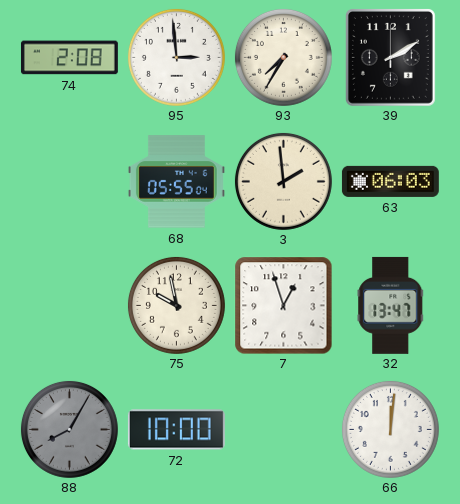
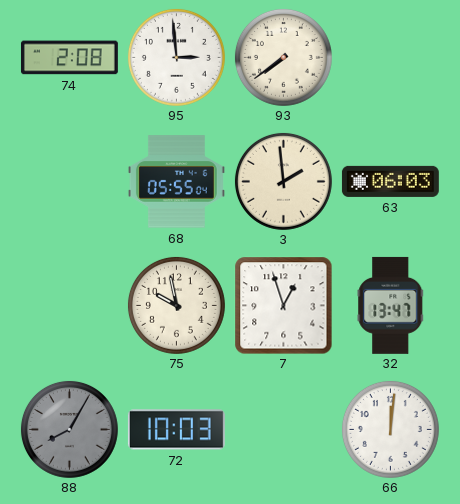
93: 7:35 -> 7:39
39: 2:10 -> none
72: 10:00 -> 10:03
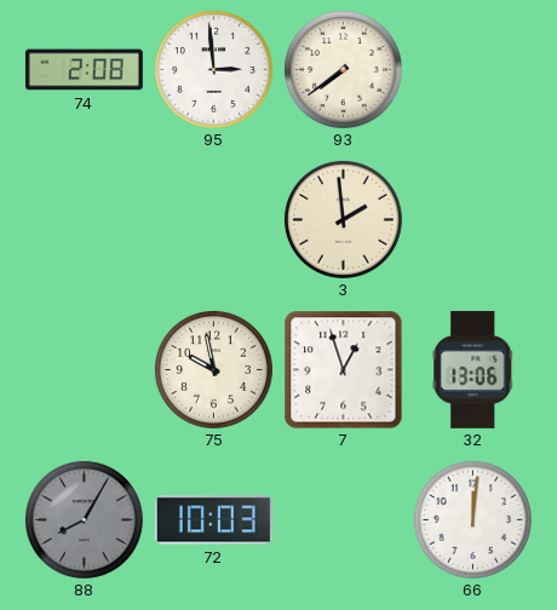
68: 05:55 -> none
63: 06:03 -> none
32: 13:47 -> 13:06
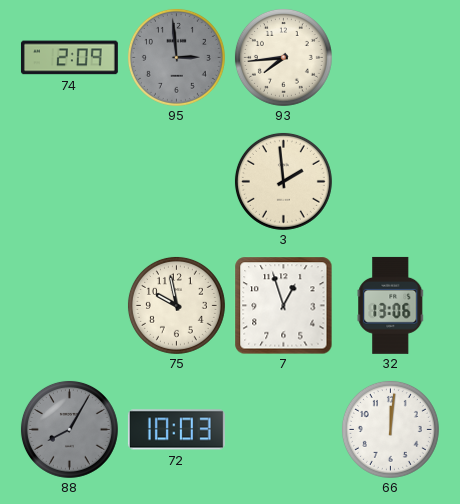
74: 2:08 -> 2:09
95 dial: white -> grey
93: 7:39 -> 7:44
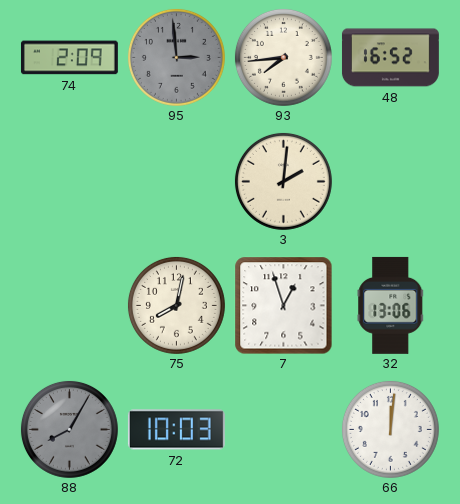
48: none -> 16:52
3: 1:59 -> 2:01
75: 9:58 -> 8:02
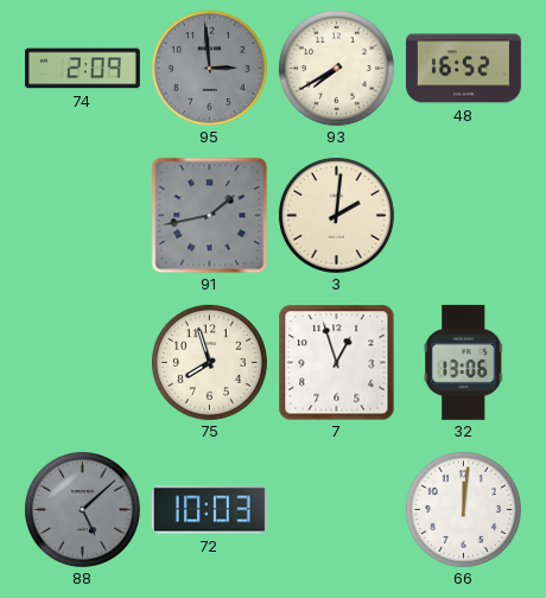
93: 7:44 -> 7:40
91: none -> 1:43
75: 8:02 -> 7:57
88: 8:05 -> 5:08
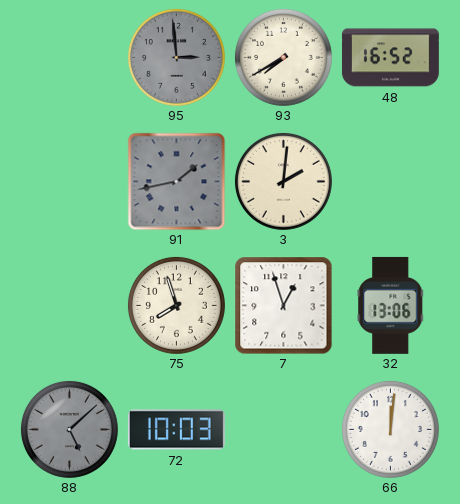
74: 2:09 -> none
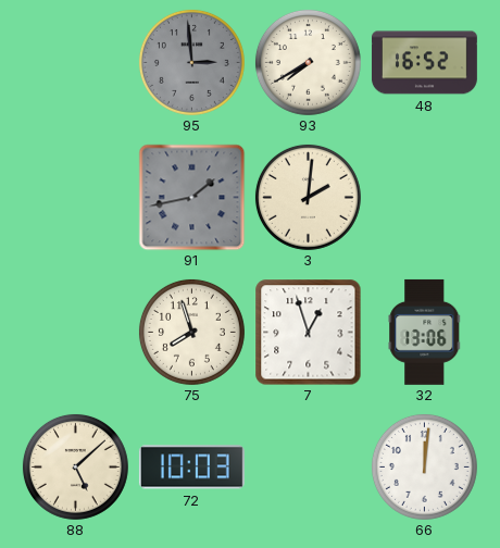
88 dial: grey -> cream
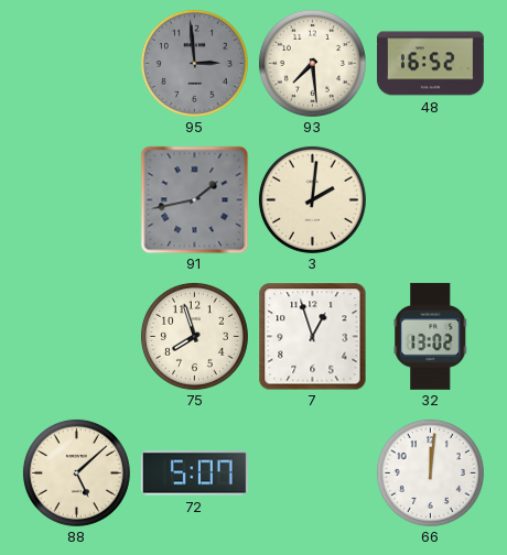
93: 7:40 -> 7:29
32: 13:06 -> 13:02
72: 10:03 -> 5:07
